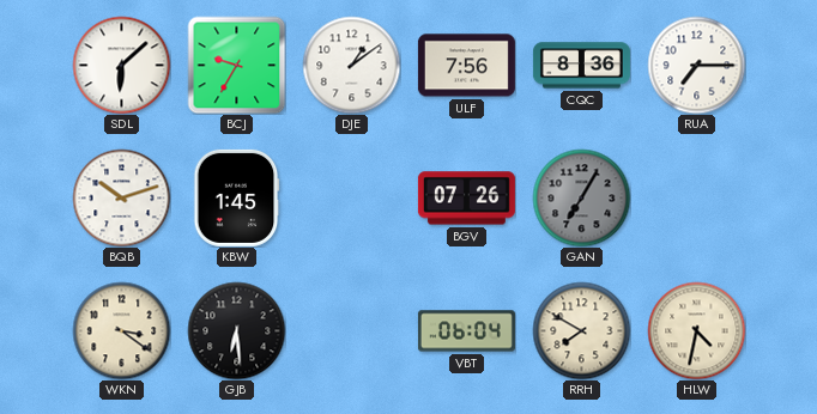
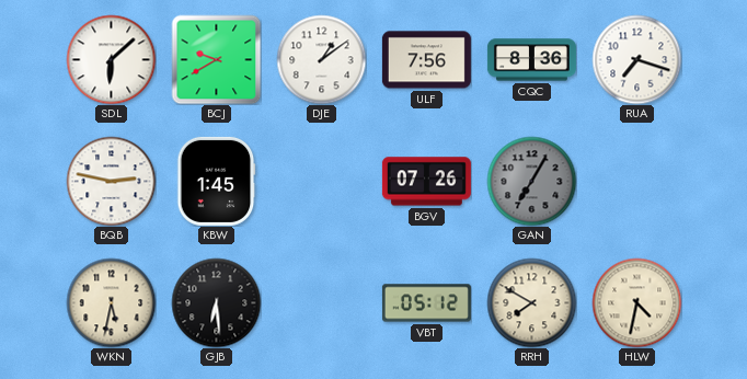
BCJ: 9:35 -> 9:40
RUA: 7:15 -> 7:18
BQB: 10:12 -> 2:47
WKN: 3:21 -> 5:32
VBT: 06:04 -> 05:12
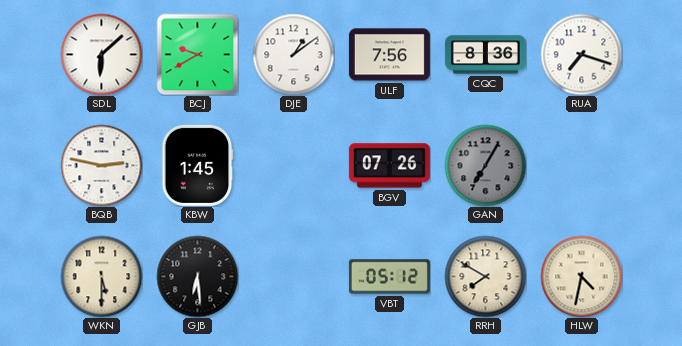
WKN: 5:32 -> 5:30
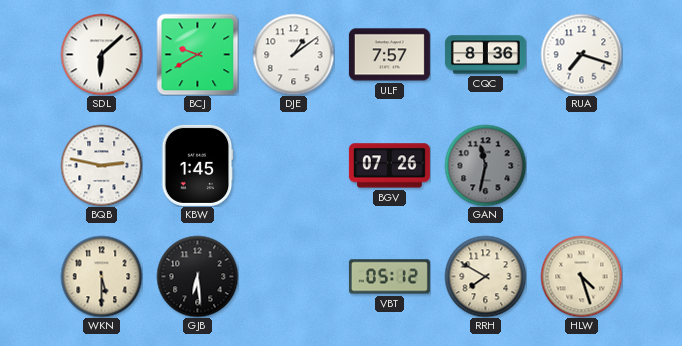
ULF: 7:56 -> 7:57
GAN: 7:05 -> 11:32
HLW: 4:32 -> 4:27
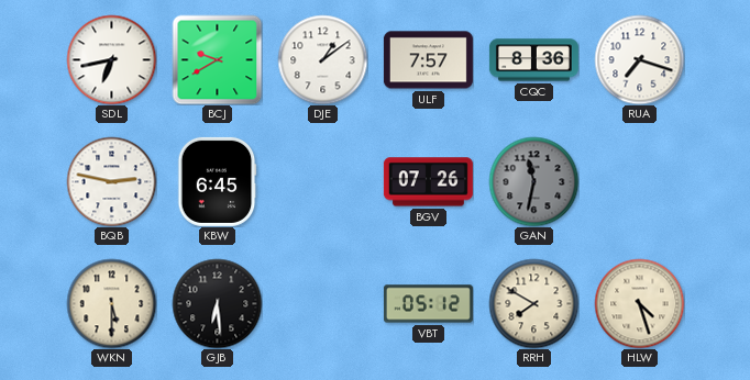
SDL: 6:08 -> 6:43
KBW: 1:45 -> 6:45
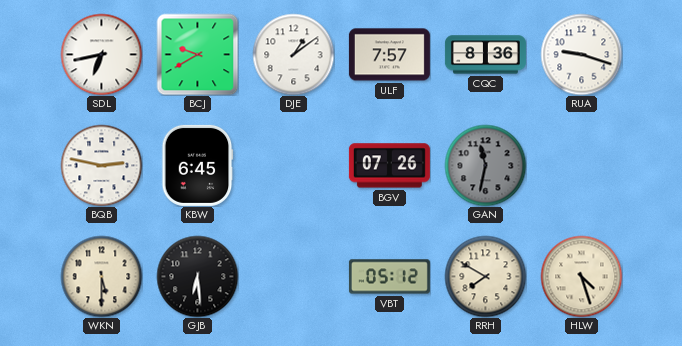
RUA: 7:18 -> 9:18
